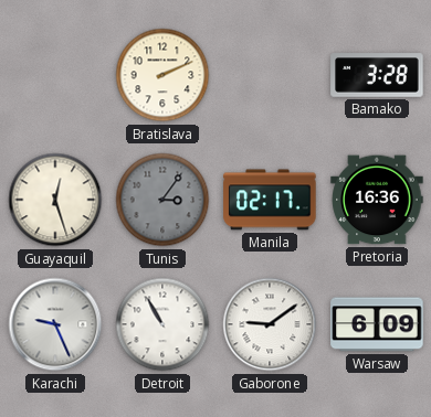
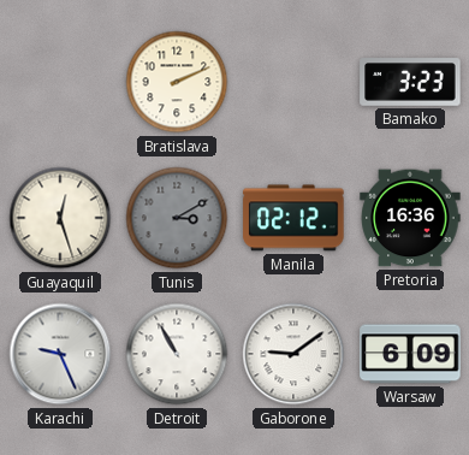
Bamako: 3:28 -> 3:23
Tunis: 3:06 -> 3:10
Manila: 02:17 -> 02:12
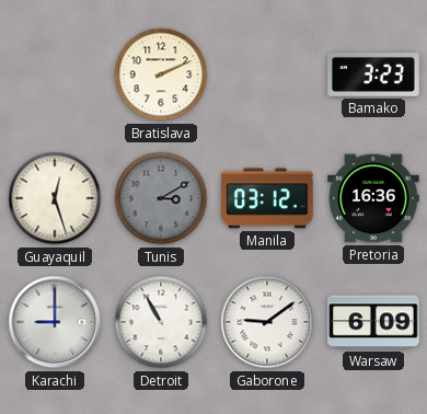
Manila: 02:12 -> 03:12
Karachi: 9:26 -> 9:00
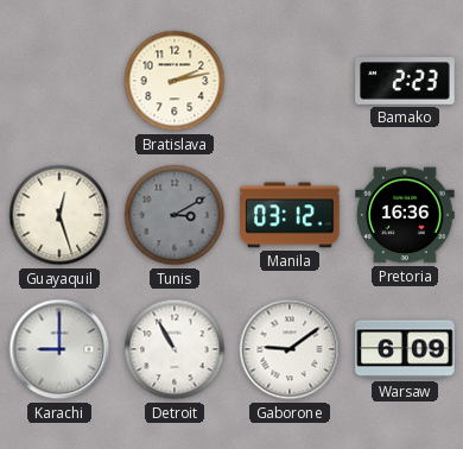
Bratislava: 2:11 -> 2:13
Bamako: 3:23 -> 2:23
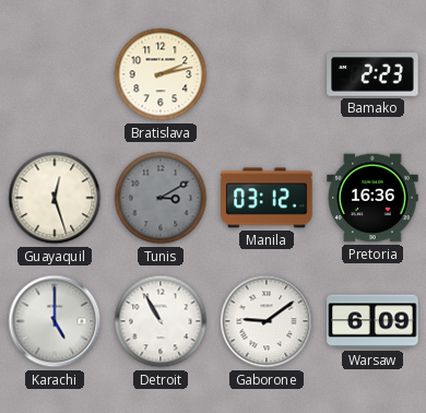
Karachi: 9:00 -> 5:00
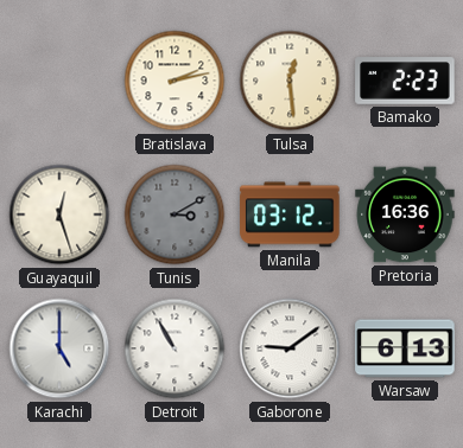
Tulsa: none -> 12:29
Warsaw: 6:09 -> 6:13
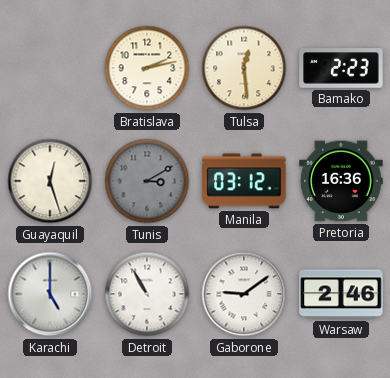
Warsaw: 6:13 -> 2:46
